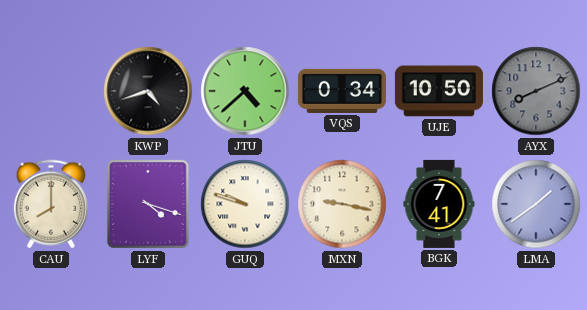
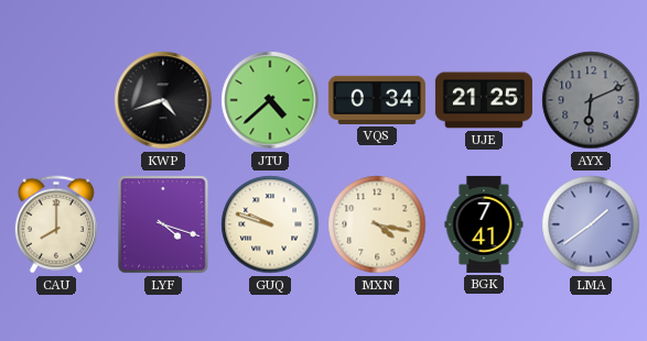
UJE: 10:50 -> 21:25
AYX: 8:11 -> 6:11
MXN: 9:17 -> 4:17
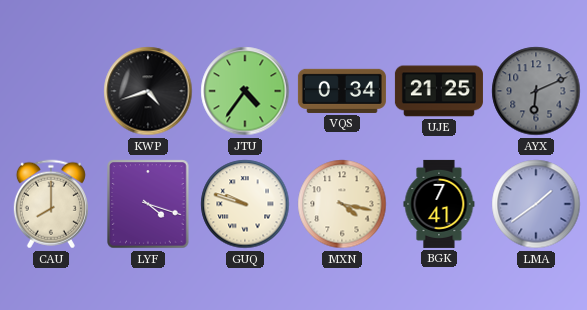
JTU: 4:38 -> 4:36
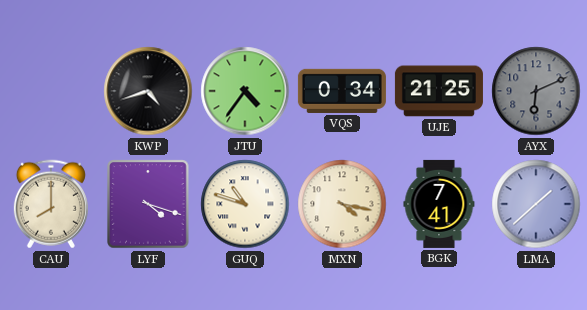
GUQ: 9:48 -> 10:48
LMA: 1:39 -> 1:38
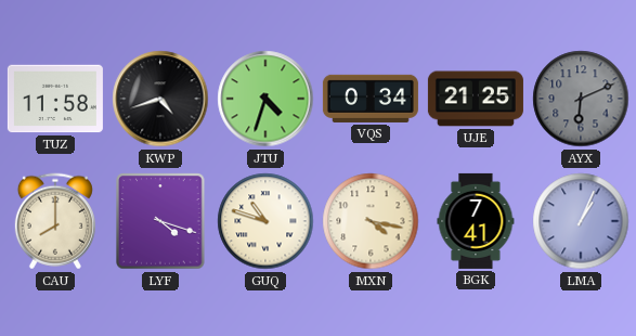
TUZ: none -> 11:58
JTU: 4:36 -> 4:33
LMA: 1:38 -> 1:04
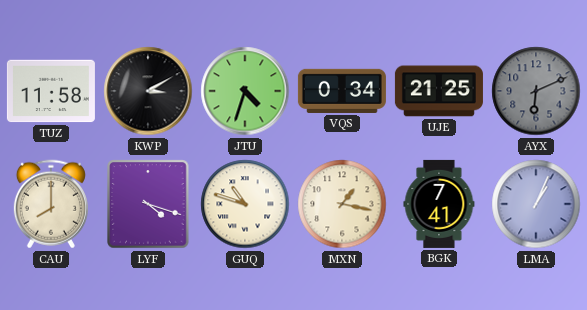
KWP: 4:42 -> 3:10
MXN: 4:17 -> 1:17
